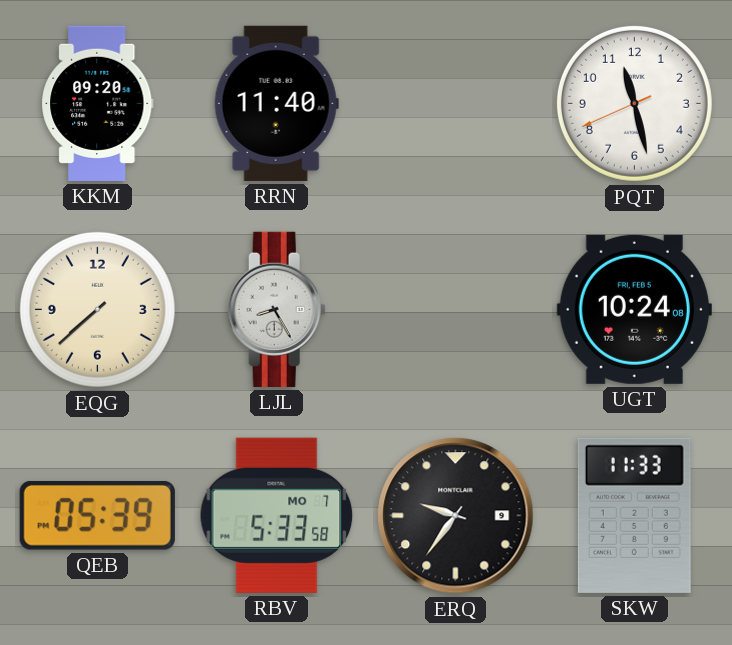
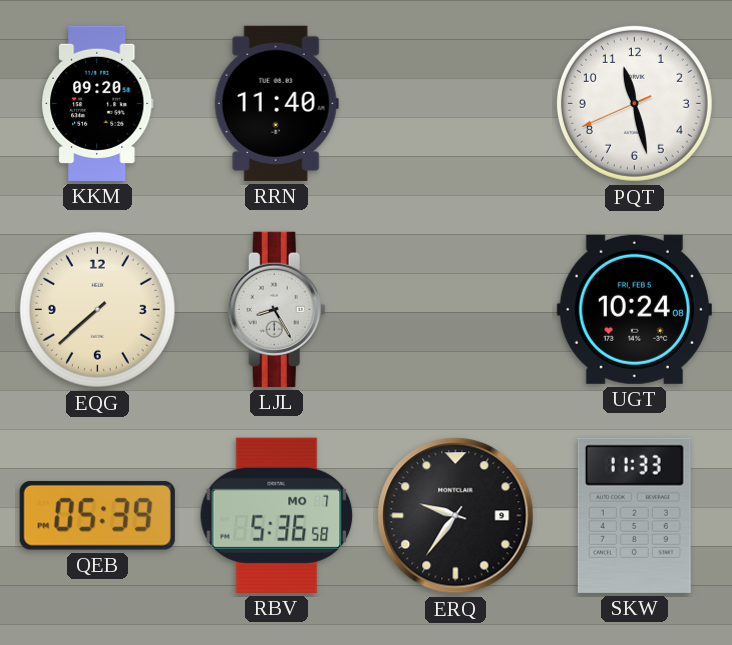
RBV: 5:33 -> 5:36
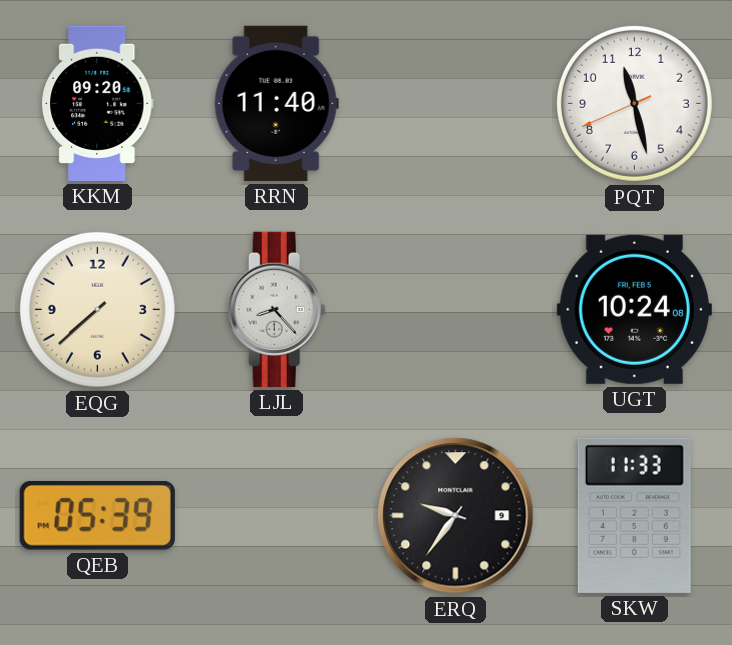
LJL: 8:25 -> 8:23
RBV: 5:36 -> none
